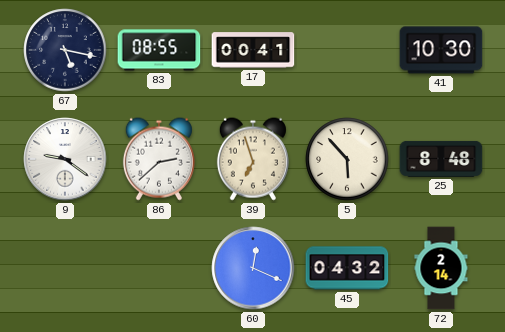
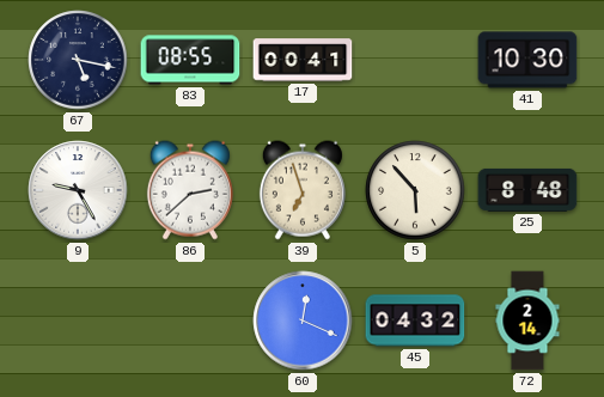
9: 9:21 -> 9:25
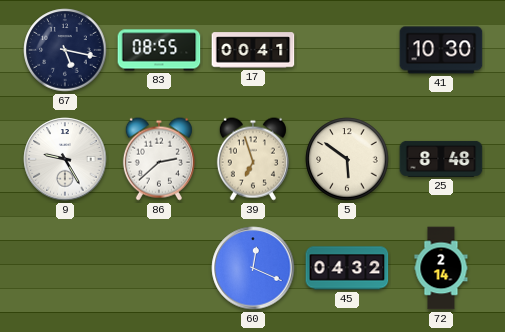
5: 5:53 -> 5:51
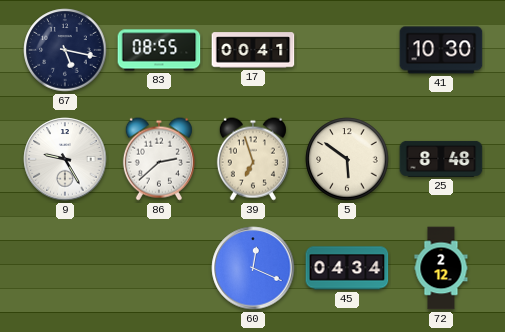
45: 04:32 -> 04:34
72: 2:14 -> 2:12
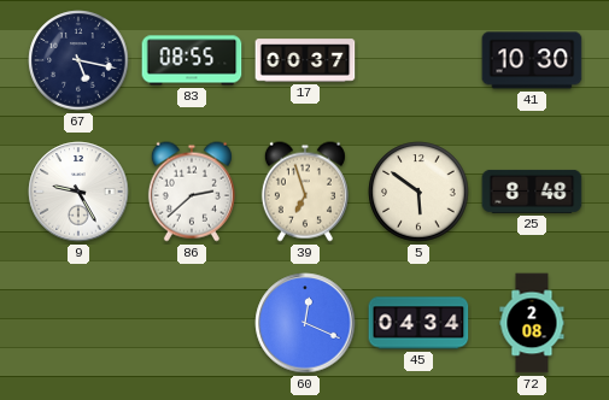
17: 00:41 -> 00:37
72: 2:12 -> 2:08
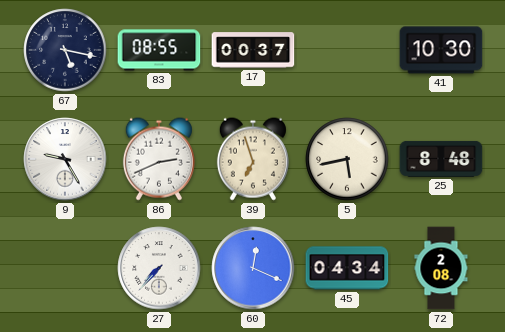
86: 2:38 -> 2:41
5: 5:51 -> 5:43
27: none -> 7:37
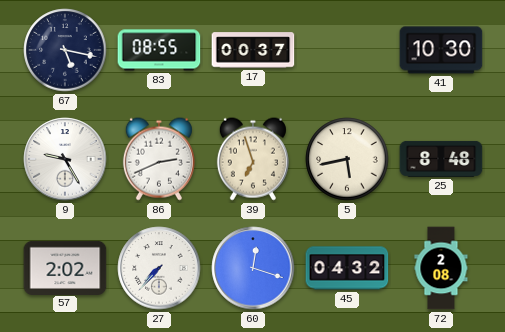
57: none -> 2:02
60: 12:19 -> 12:18
45: 04:34 -> 04:32
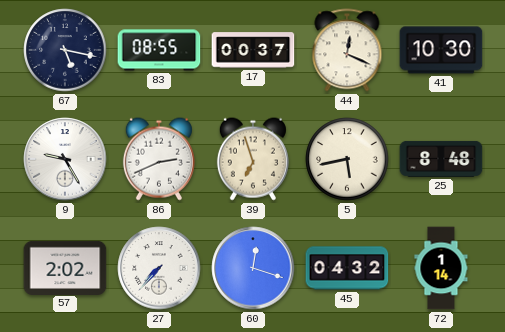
44: none -> 12:19
72: 2:08 -> 1:14
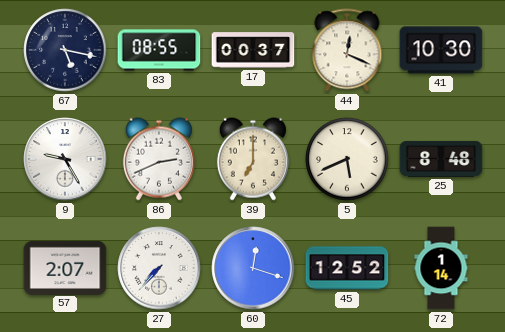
39: 6:57 -> 7:00
5: 5:43 -> 5:41
57: 2:02 -> 2:07
45: 04:32 -> 12:52
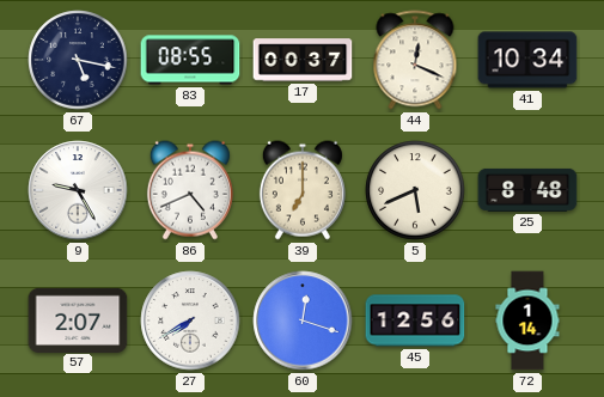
41: 10:30 -> 10:34
86: 2:41 -> 4:41
27: 7:37 -> 7:40
45: 12:52 -> 12:56
